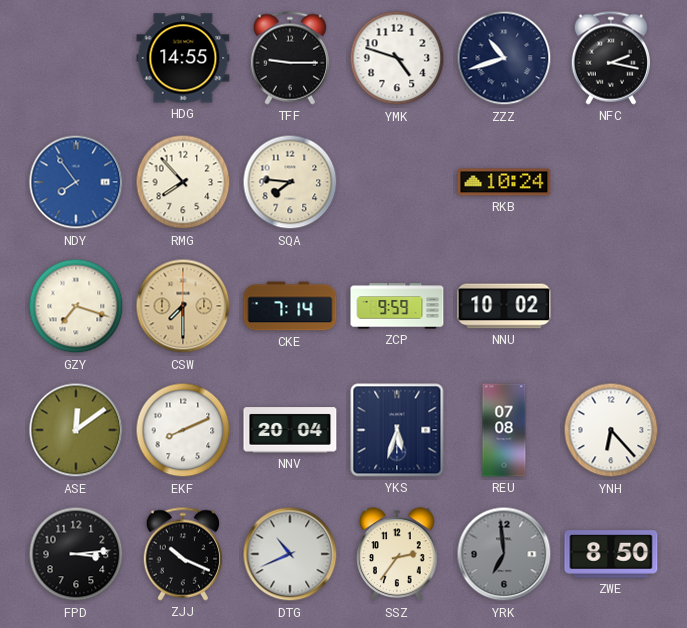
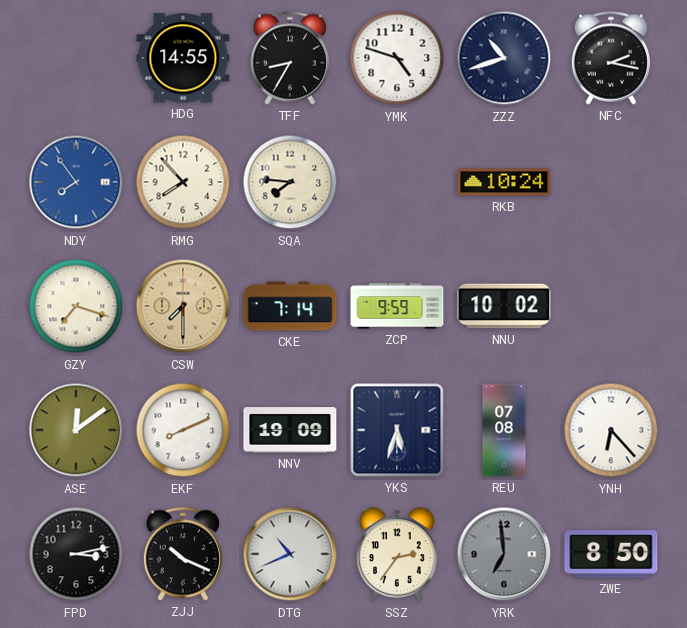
TFF: 9:15 -> 8:35
NNV: 20:04 -> 19:09
FPD: 3:14 -> 3:13
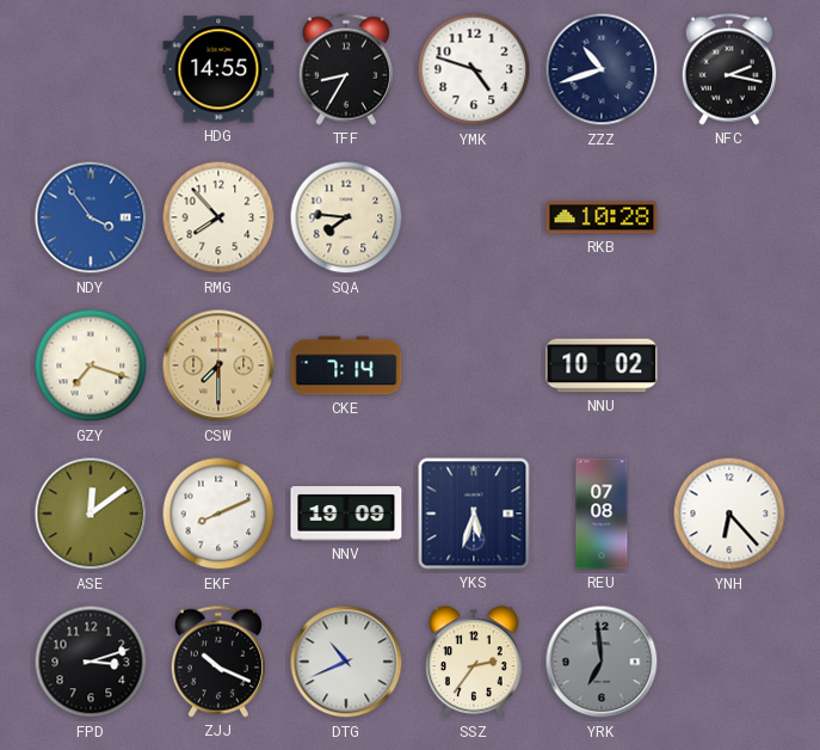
NDY: 7:54 -> 3:54
RKB: 10:24 -> 10:28
ZCP: 9:59 -> none
FPD: 3:13 -> 3:12
ZWE: 8:50 -> none
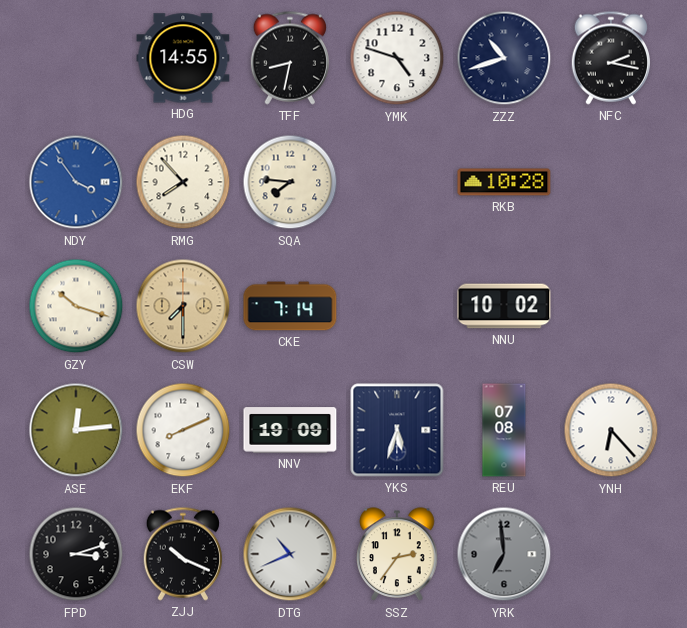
TFF: 8:35 -> 8:32
GZY: 7:18 -> 10:18
ASE: 12:09 -> 12:14
